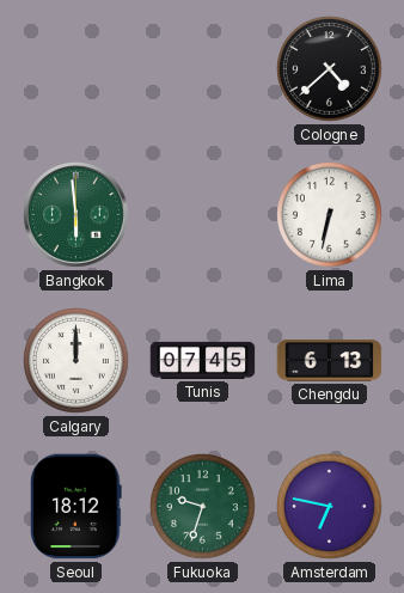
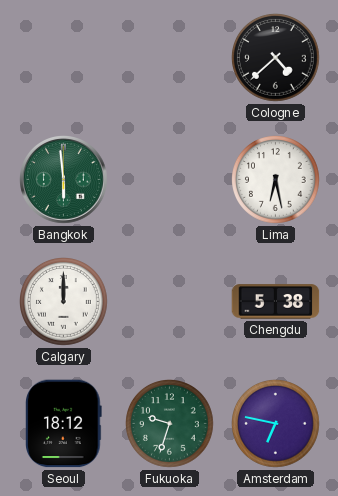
Lima: 6:32 -> 6:28
Tunis: 07:45 -> none
Chengdu: 6:13 -> 5:38
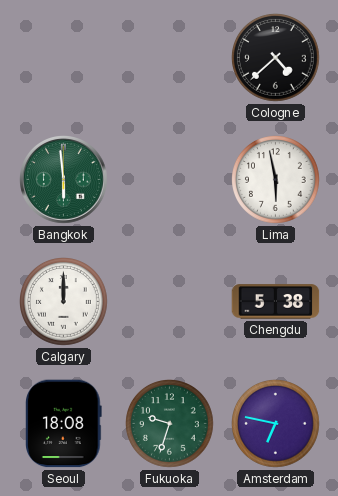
Lima: 6:28 -> 5:58
Seoul: 18:12 -> 18:08
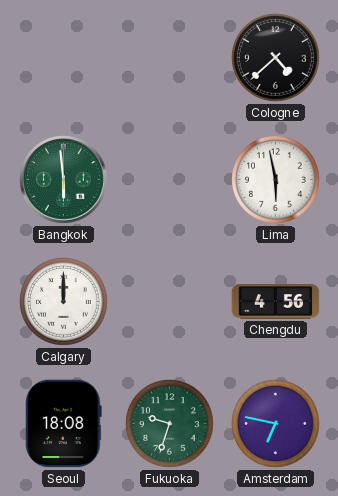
Chengdu: 5:38 -> 4:56
